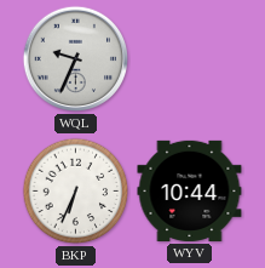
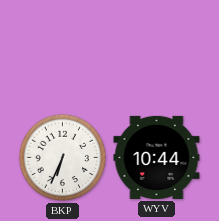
WQL: 9:34 -> none
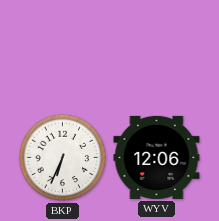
WYV: 10:44 -> 12:06
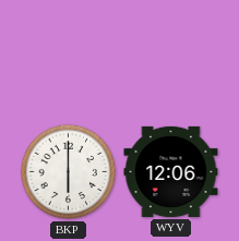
BKP: 6:34 -> 6:00
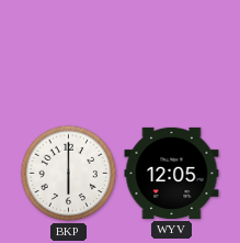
WYV: 12:06 -> 12:05
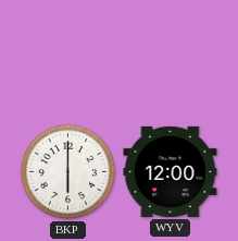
WYV: 12:05 -> 12:00
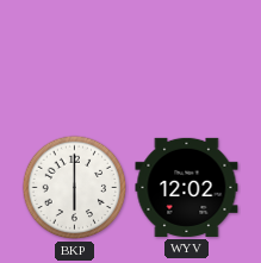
WYV: 12:00 -> 12:02
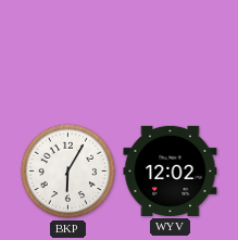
BKP: 6:00 -> 6:05
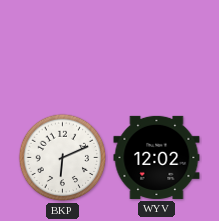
BKP: 6:05 -> 6:11
